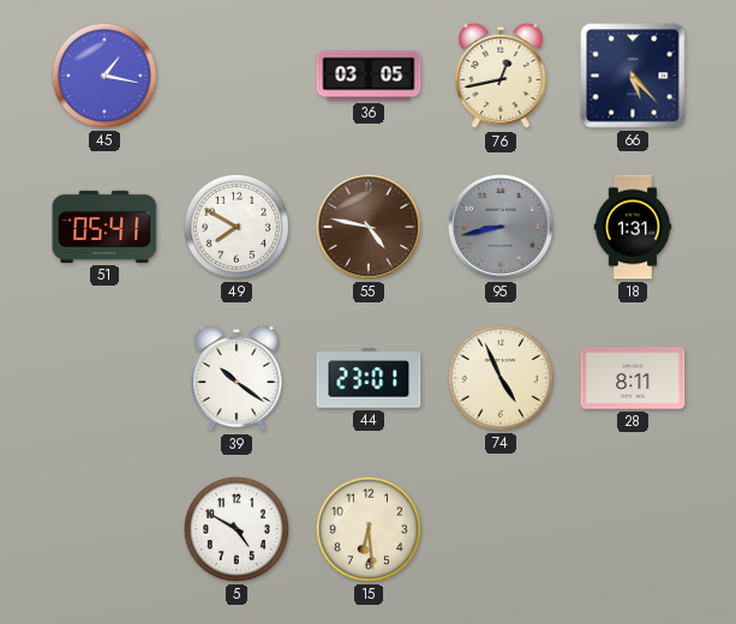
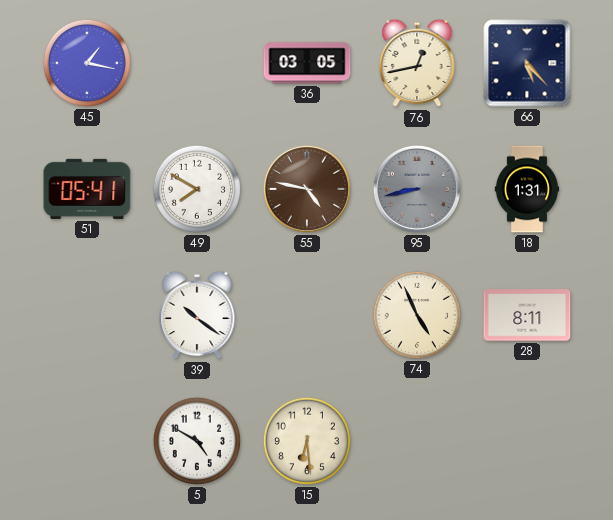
44: 23:01 -> none
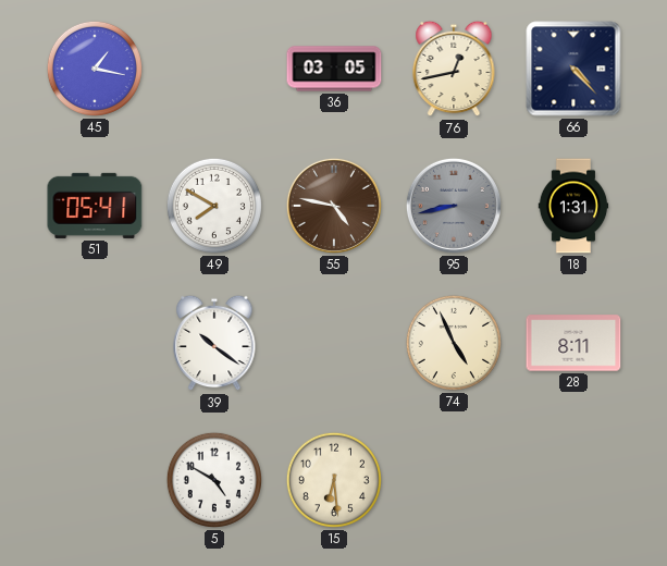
66: 5:23 -> 4:23
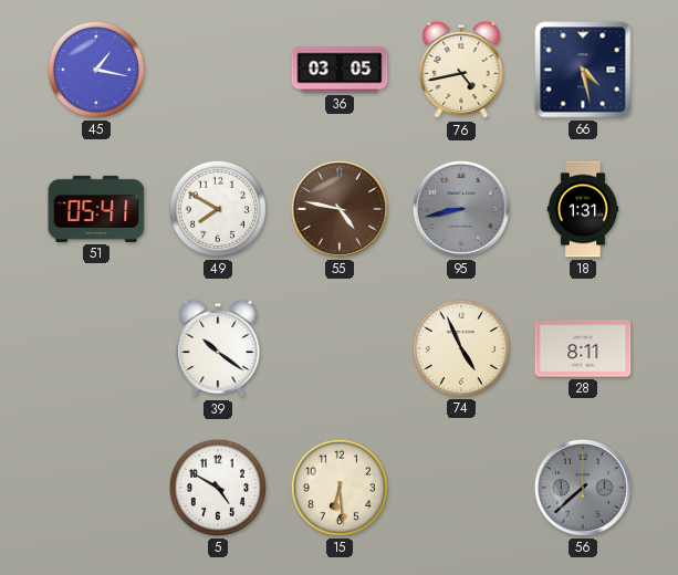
76: 12:43 -> 4:43
66: 4:23 -> 4:28
56: none -> 7:38
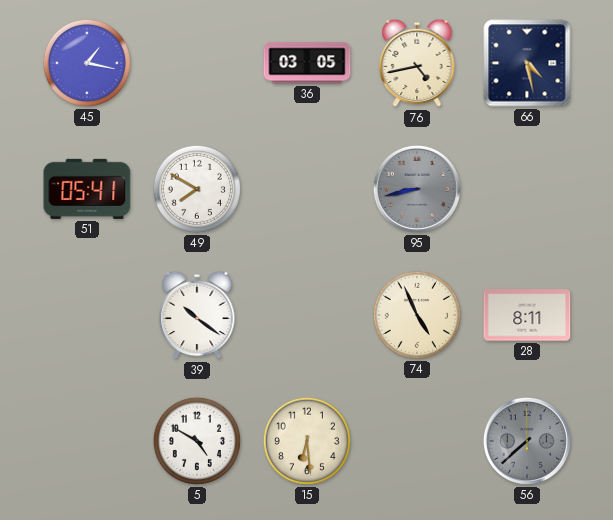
55: 4:47 -> none
18: 1:31 -> none
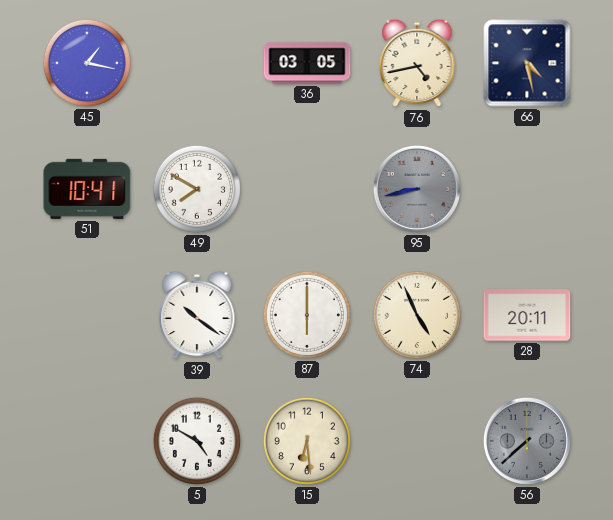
51: 05:41 -> 10:41
87: none -> 6:00
28: 8:11 -> 20:11
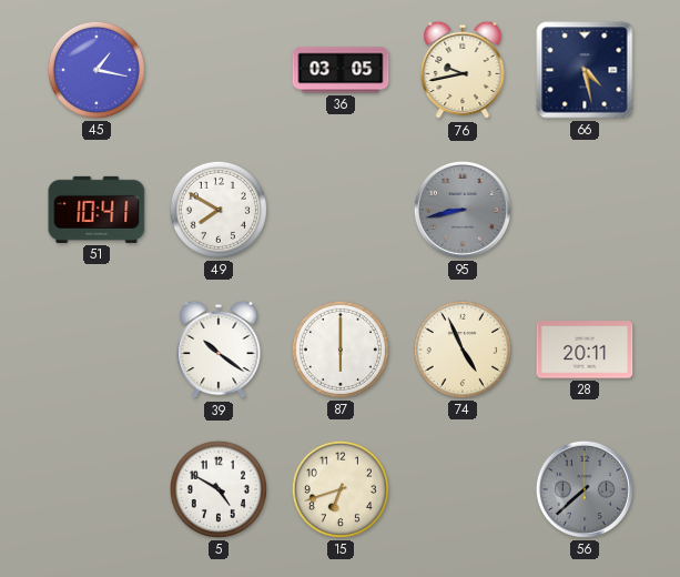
76: 4:43 -> 9:43
15: 6:29 -> 6:42
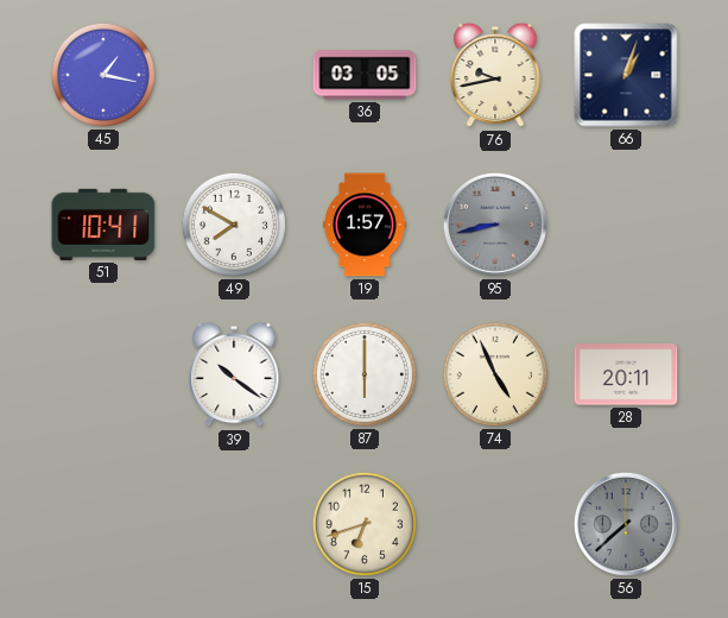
66: 4:28 -> 1:03
19: none -> 1:57
5: 4:50 -> none
